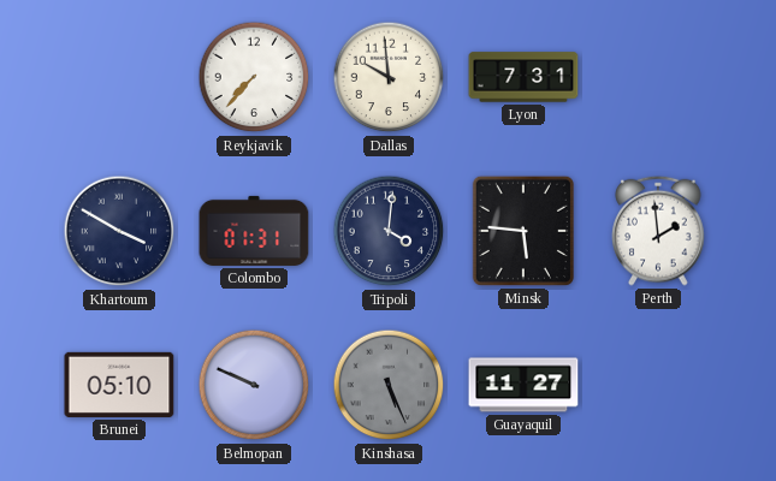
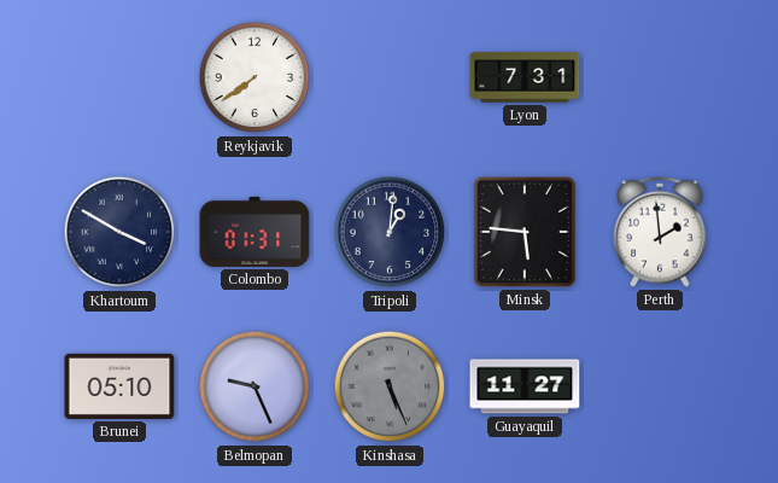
Reykjavik: 7:37 -> 7:39
Dallas: 9:59 -> none
Tripoli: 4:01 -> 1:01
Belmopan: 9:49 -> 9:26
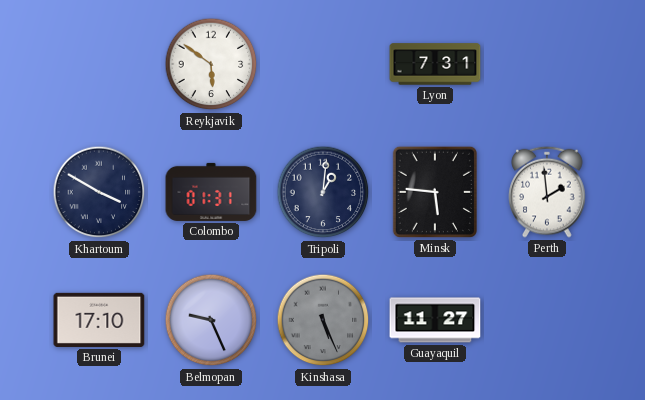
Reykjavik: 7:39 -> 5:51
Brunei: 05:10 -> 17:10
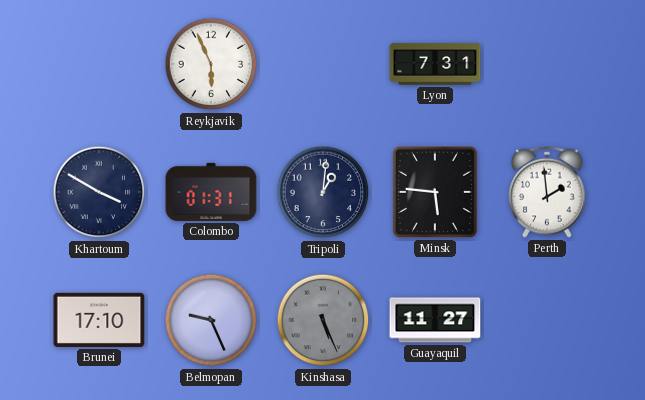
Reykjavik: 5:51 -> 5:56
